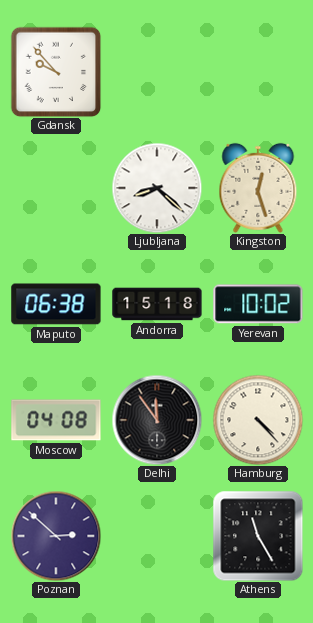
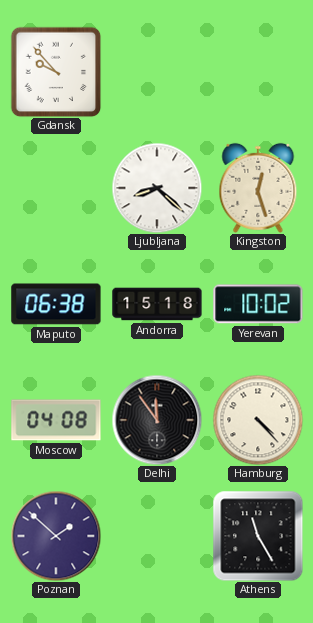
Poznan: 2:52 -> 1:52
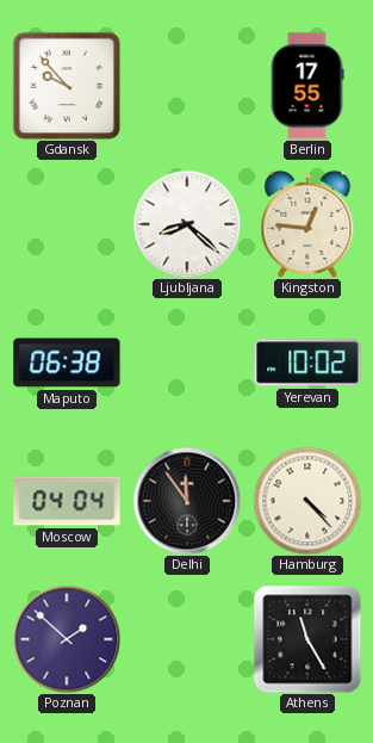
Berlin: none -> 17:55
Kingston: 12:27 -> 12:46
Andorra: 15:18 -> none
Moscow: 04:08 -> 04:04
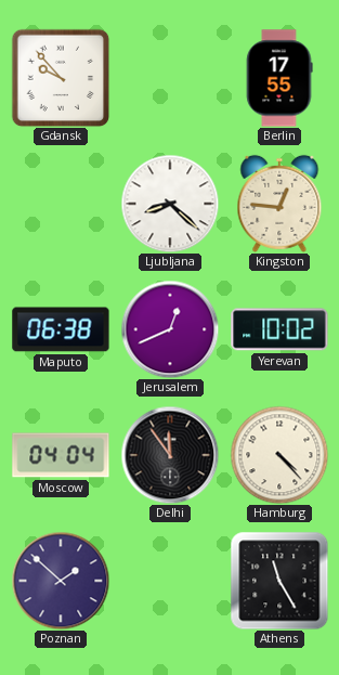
Jerusalem: none -> 12:41
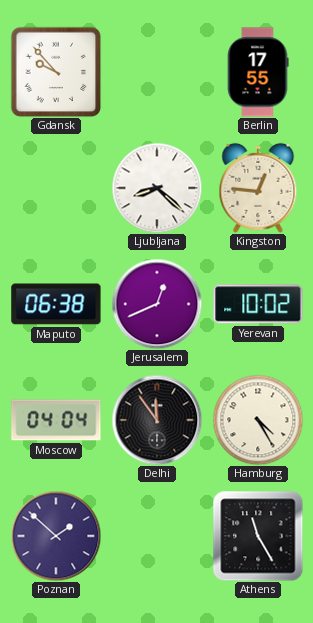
Hamburg: 4:23 -> 4:25
